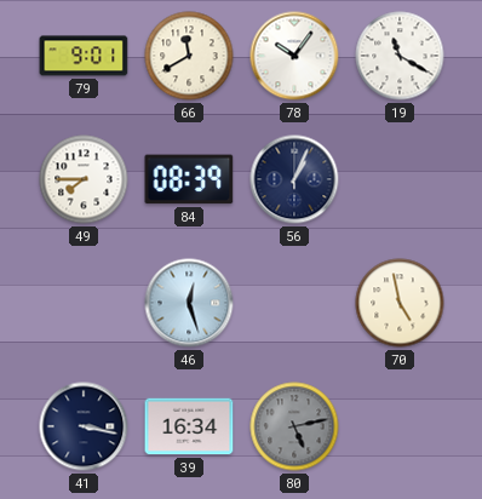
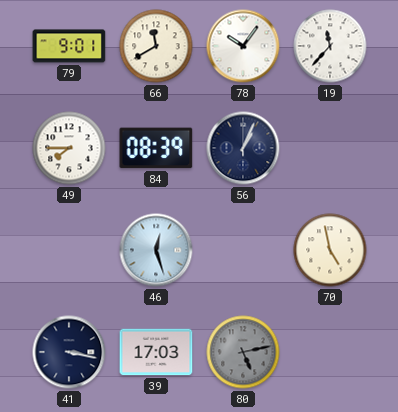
19: 11:20 -> 11:37
39: 16:34 -> 17:03
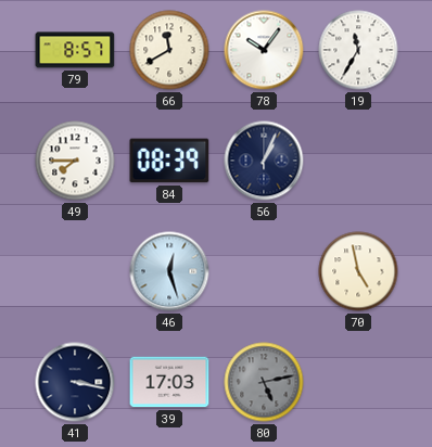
79: 9:01 -> 8:57
19: 11:37 -> 11:35
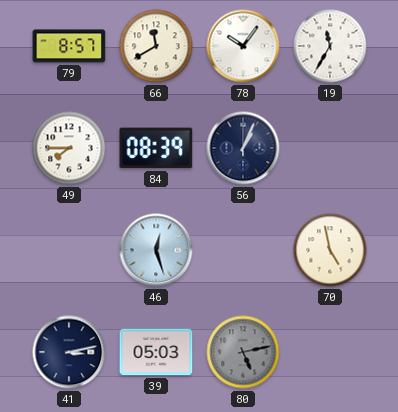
41: 3:17 -> 3:13
39: 17:03 -> 05:03
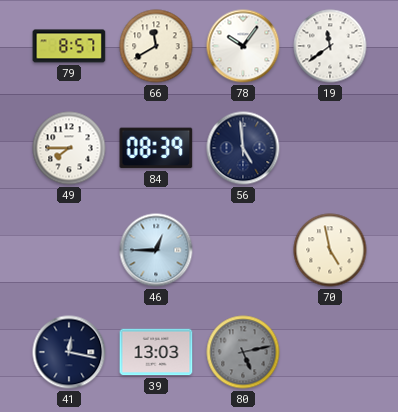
19: 11:35 -> 11:39
56: 1:04 -> 4:59
46: 12:27 -> 12:45
41: 3:13 -> 12:17
39: 05:03 -> 13:03
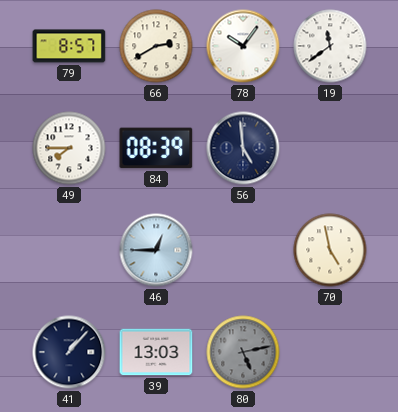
66: 11:40 -> 2:40
41: 12:17 -> 1:07
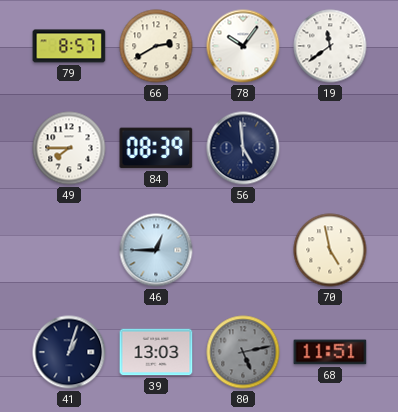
41: 1:07 -> 1:03
68: none -> 11:51
